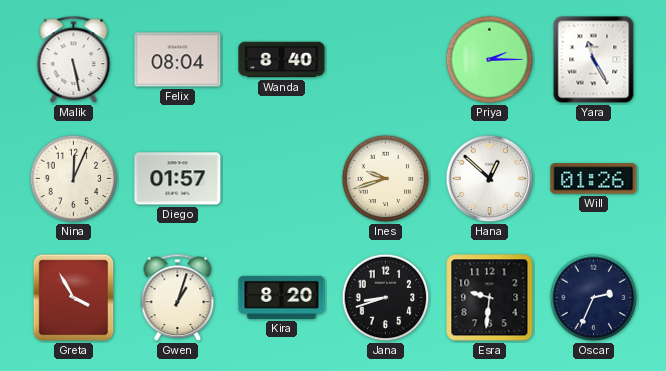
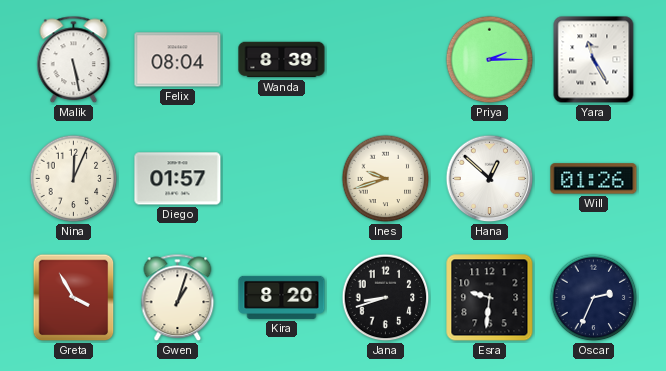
Wanda: 8:40 -> 8:39
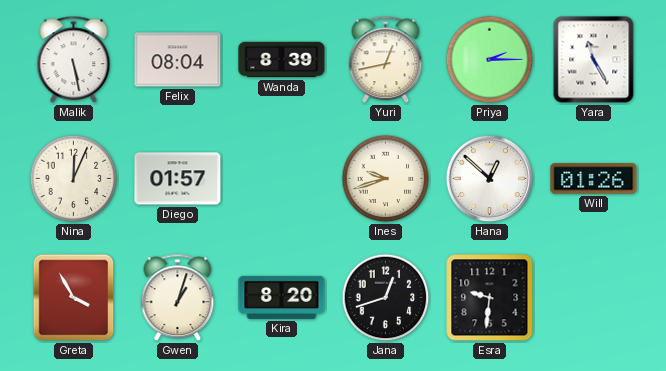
Yuri: none -> 12:43
Jana: 8:42 -> 12:42
Oscar: 2:34 -> none
